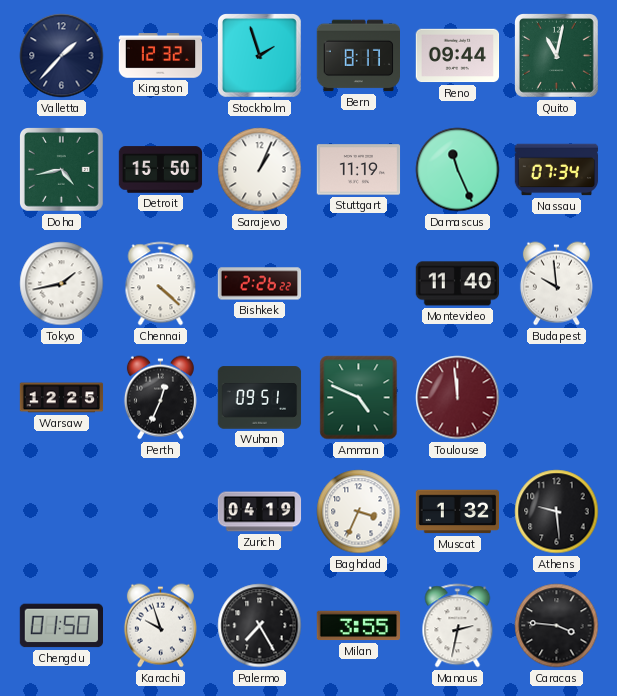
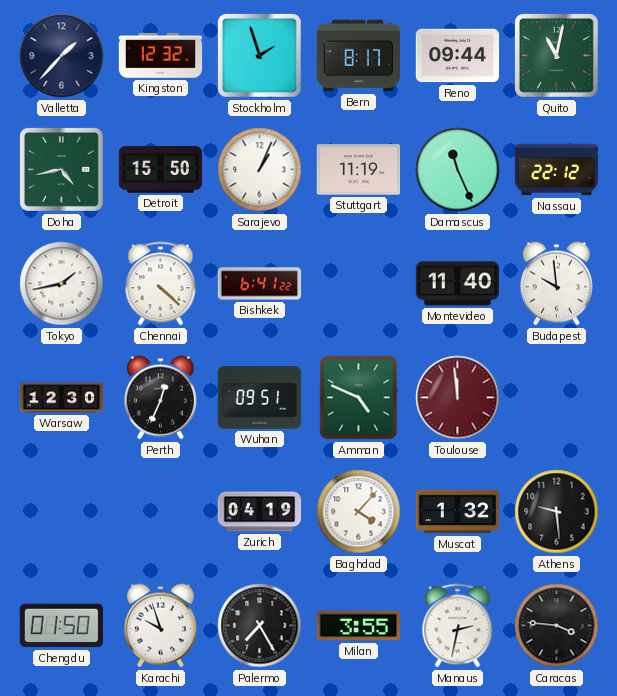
Nassau: 07:34 -> 22:12
Bishkek: 2:26 -> 6:41
Warsaw: 12:25 -> 12:30
Baghdad: 3:34 -> 4:07
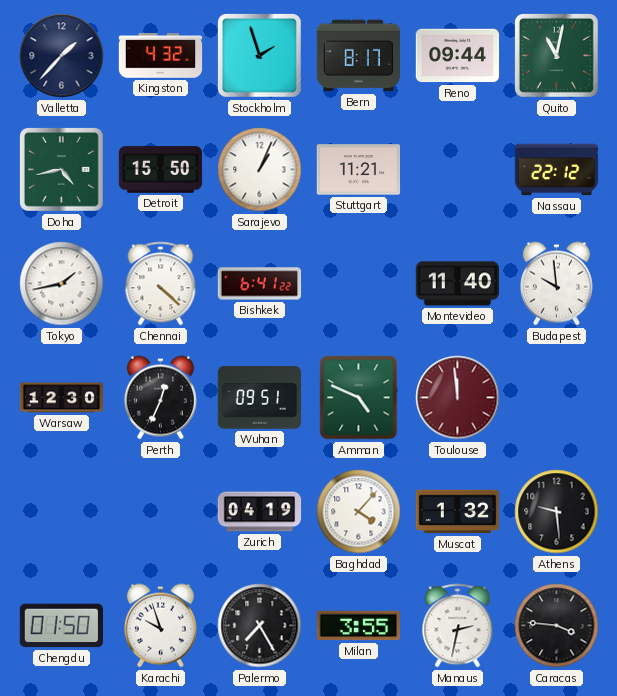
Kingston: 12:32 -> 4:32
Stuttgart: 11:19 -> 11:21
Damascus: 11:26 -> none
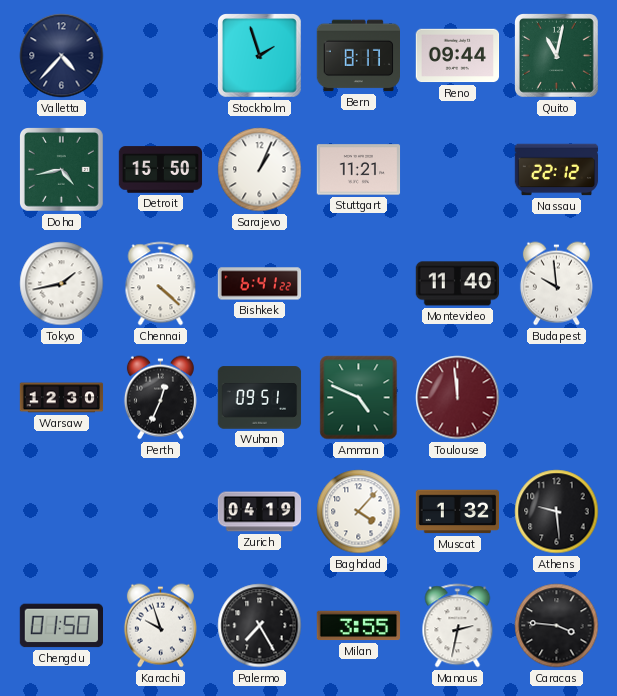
Valletta: 1:37 -> 4:37
Kingston: 4:32 -> none
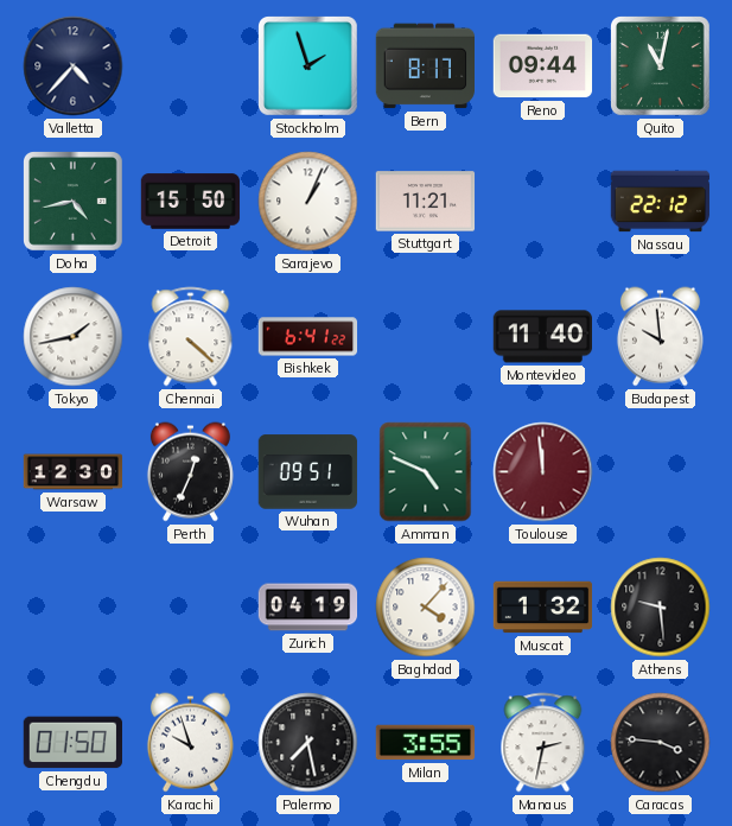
Palermo: 7:25 -> 7:28
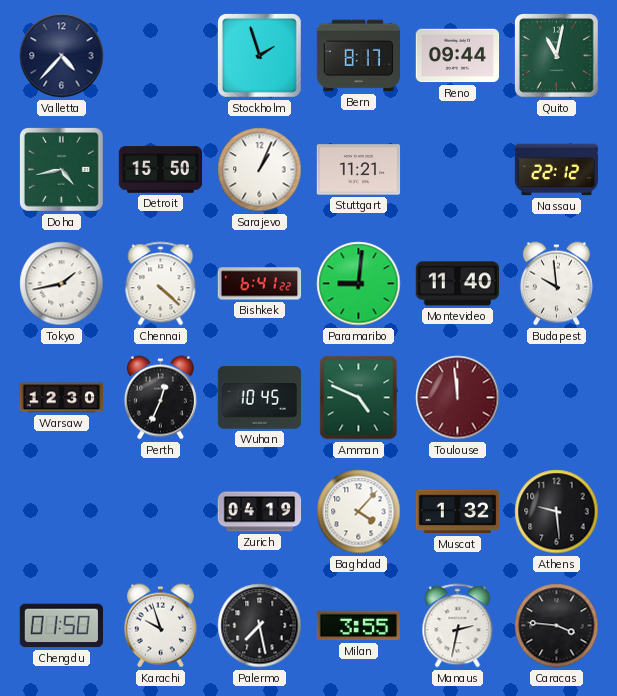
Paramaribo: none -> 9:01
Wuhan: 09:51 -> 10:45
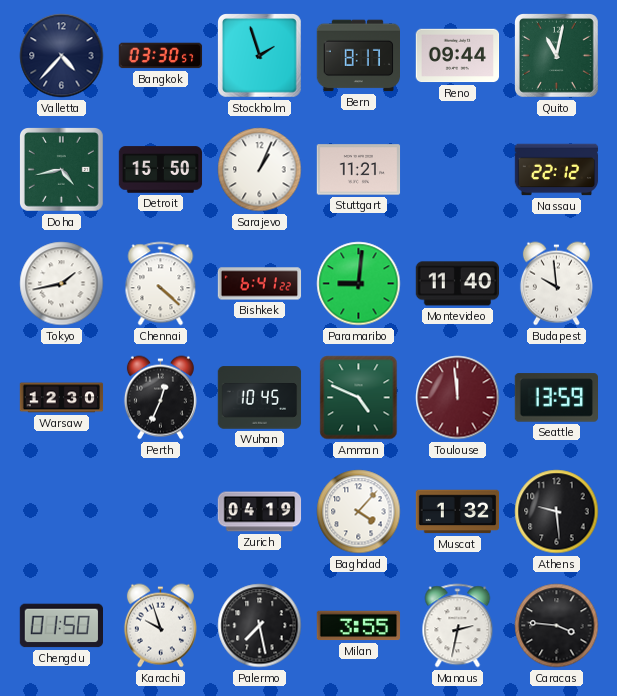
Bangkok: none -> 03:30
Seattle: none -> 13:59
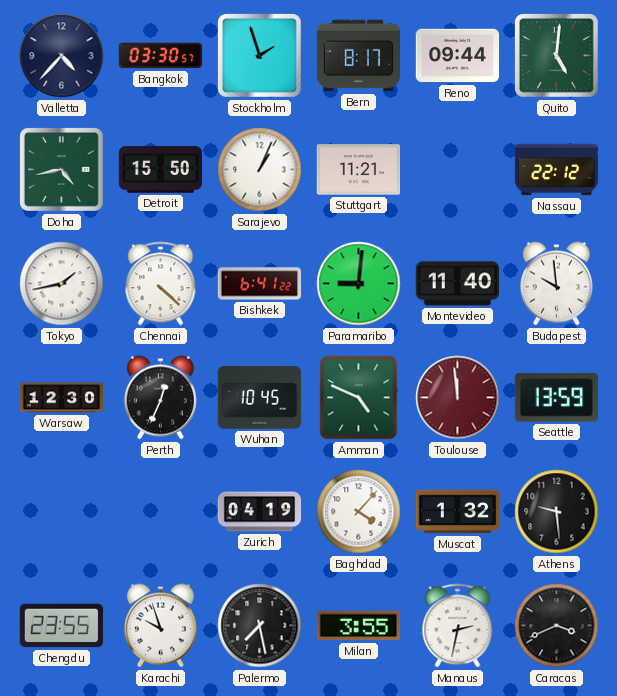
Quito: 11:02 -> 5:01
Chengdu: 01:50 -> 23:55
Caracas: 3:46 -> 3:41
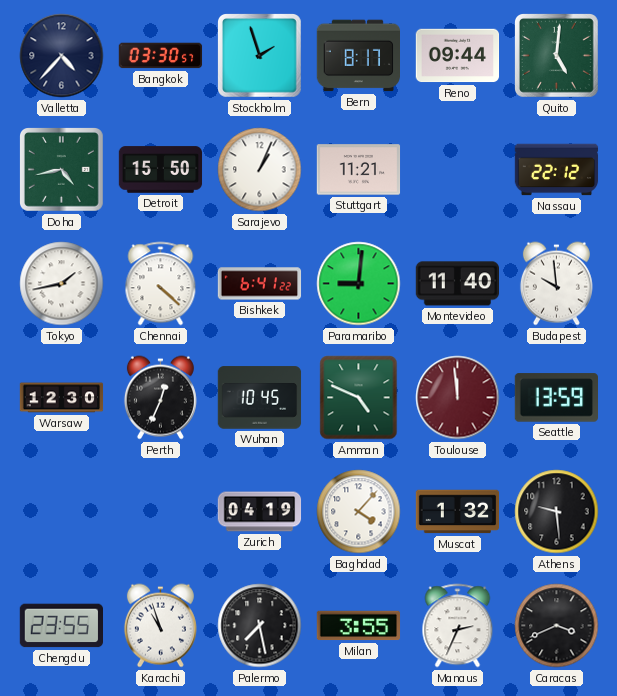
Karachi: 9:57 -> 10:57
Manaus: 2:32 -> 2:34
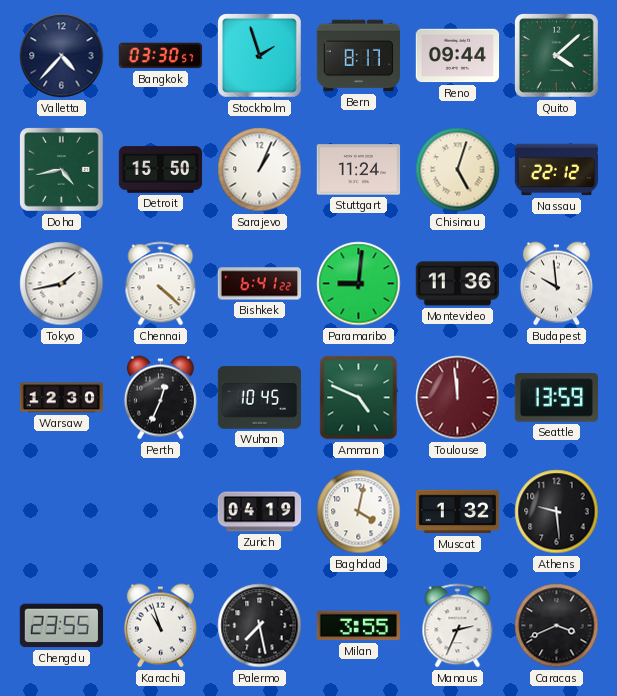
Quito: 5:01 -> 4:08
Stuttgart: 11:21 -> 11:24
Chisinau: none -> 5:03
Montevideo: 11:40 -> 11:36
Baghdad: 4:07 -> 4:02
